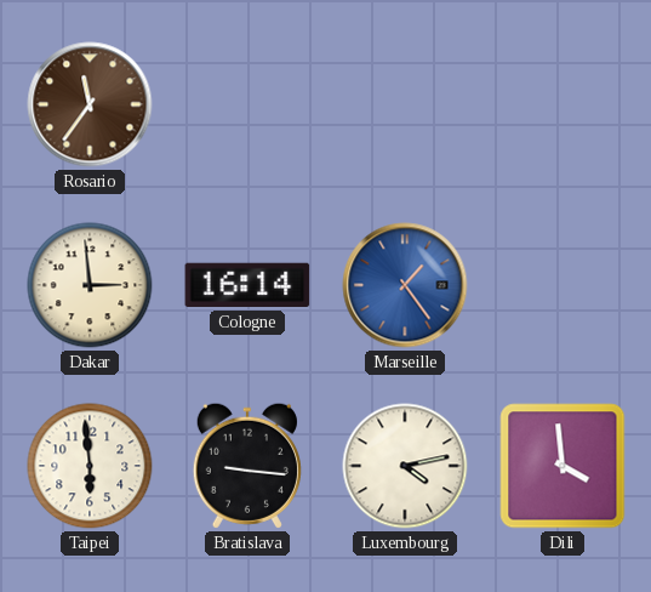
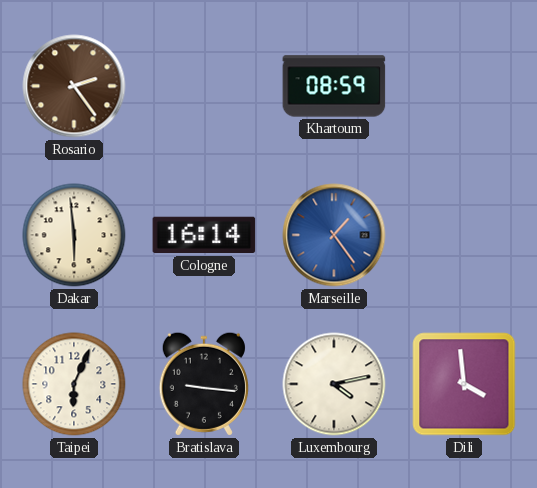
Rosario: 11:36 -> 2:24
Khartoum: none -> 08:59
Dakar: 2:59 -> 5:59
Taipei: 5:59 -> 6:04
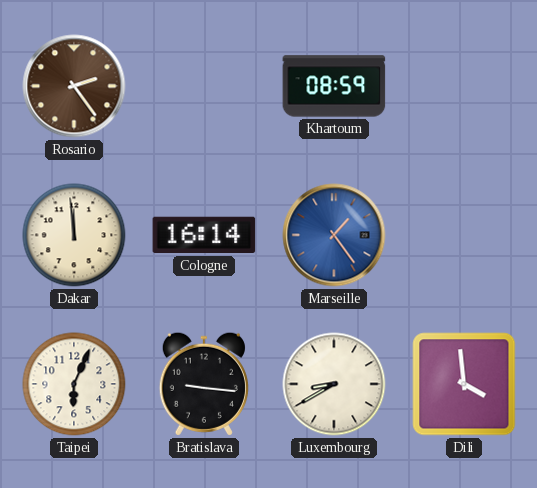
Dakar: 5:59 -> 11:59
Luxembourg: 4:13 -> 8:40
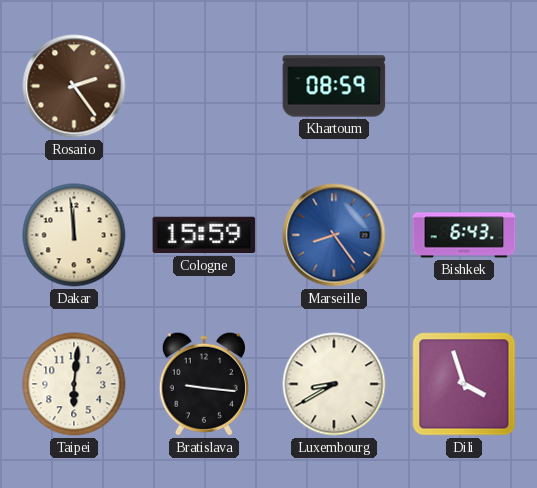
Cologne: 16:14 -> 15:59
Marseille: 1:24 -> 8:24
Bishkek: none -> 6:43
Taipei: 6:04 -> 6:01
Dili: 3:59 -> 3:57
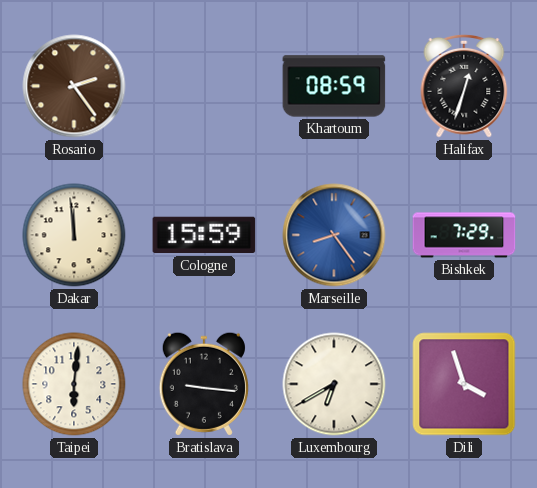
Halifax: none -> 12:33
Bishkek: 6:43 -> 7:29
Luxembourg: 8:40 -> 6:40
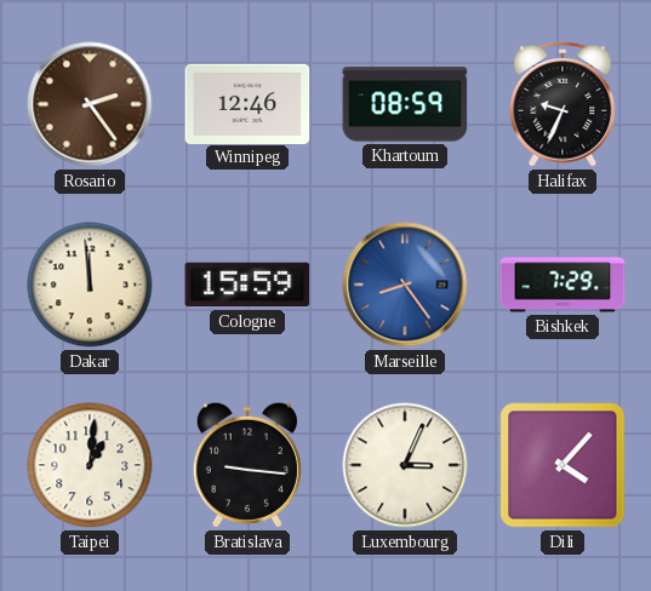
Winnipeg: none -> 12:46
Halifax: 12:33 -> 9:34
Taipei: 6:01 -> 1:01
Luxembourg: 6:40 -> 3:04
Dili: 3:57 -> 4:07
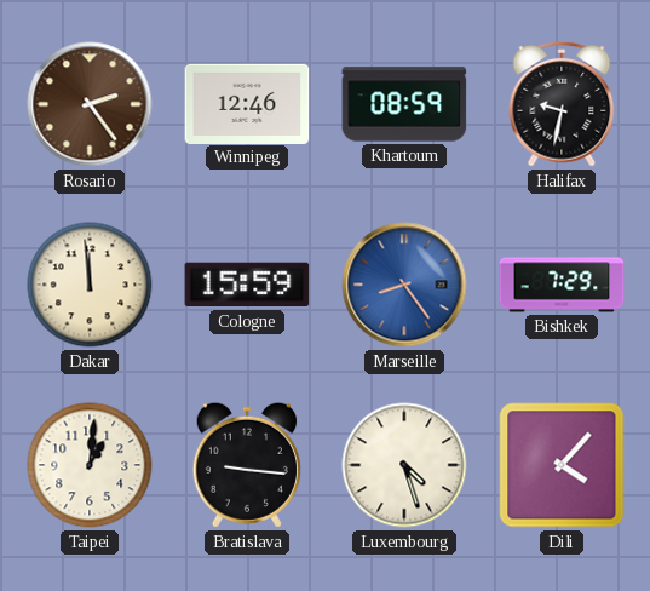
Halifax: 9:34 -> 9:32
Luxembourg: 3:04 -> 4:27
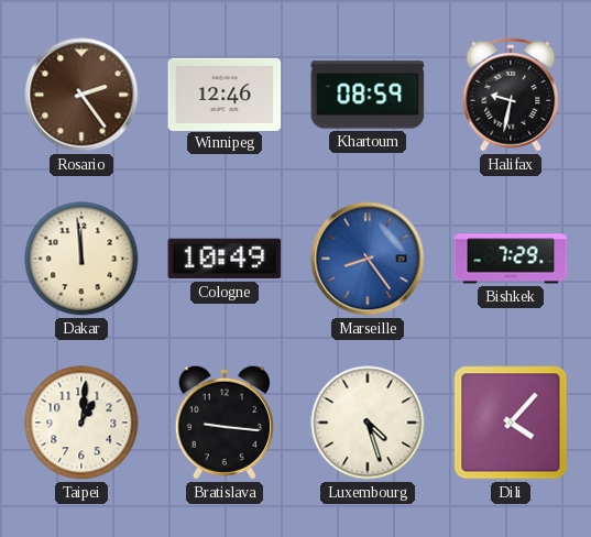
Cologne: 15:59 -> 10:49
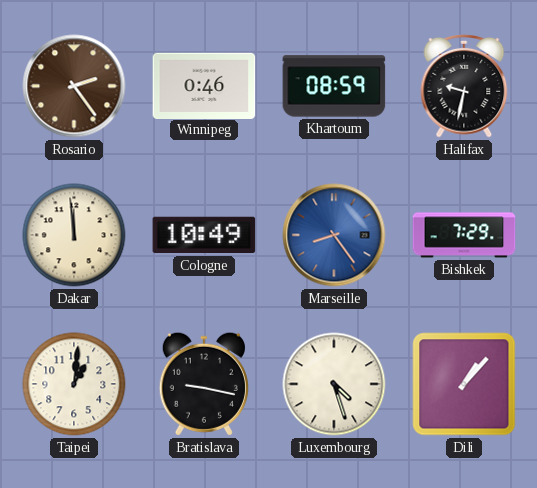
Winnipeg: 12:46 -> 0:46
Bratislava: 9:16 -> 9:17
Dili: 4:07 -> 1:07
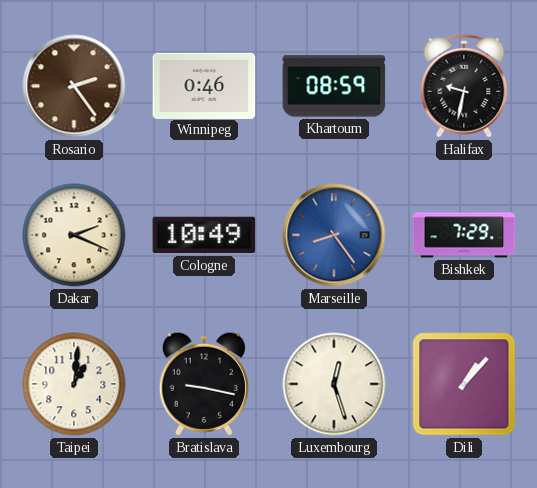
Dakar: 11:59 -> 2:19
Luxembourg: 4:27 -> 12:27
